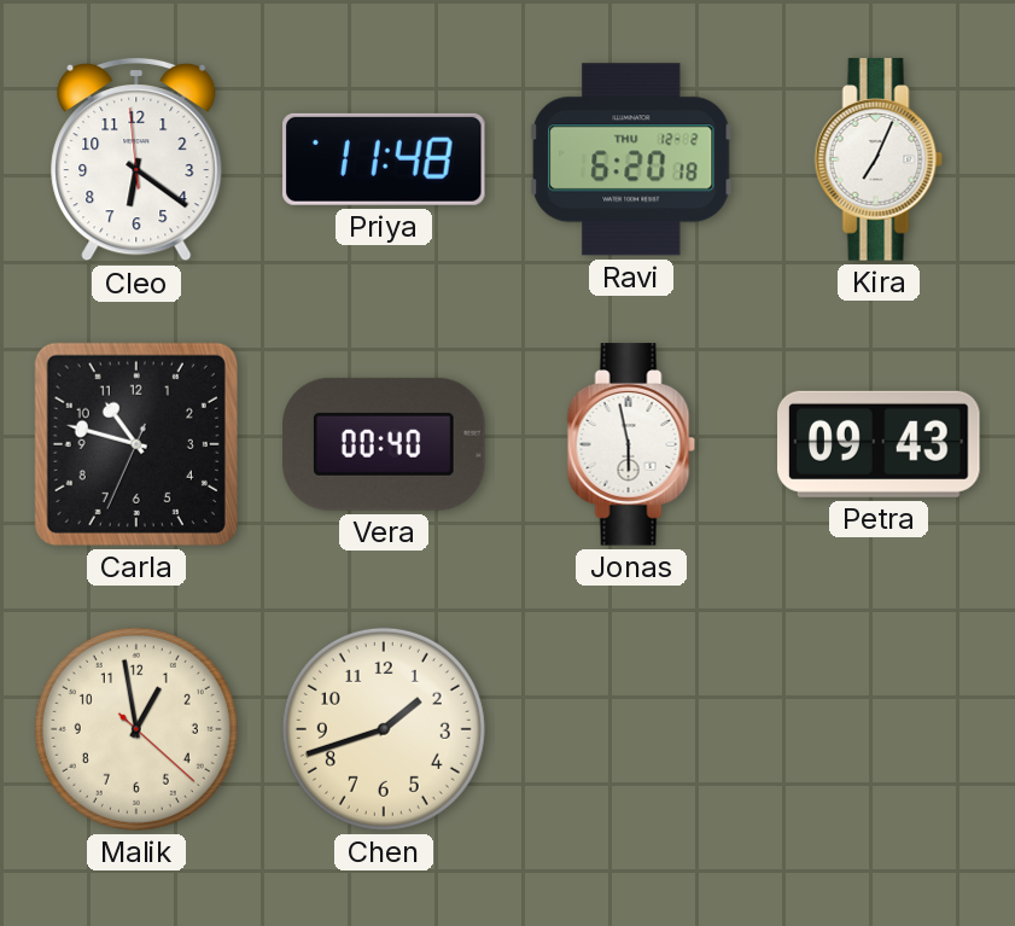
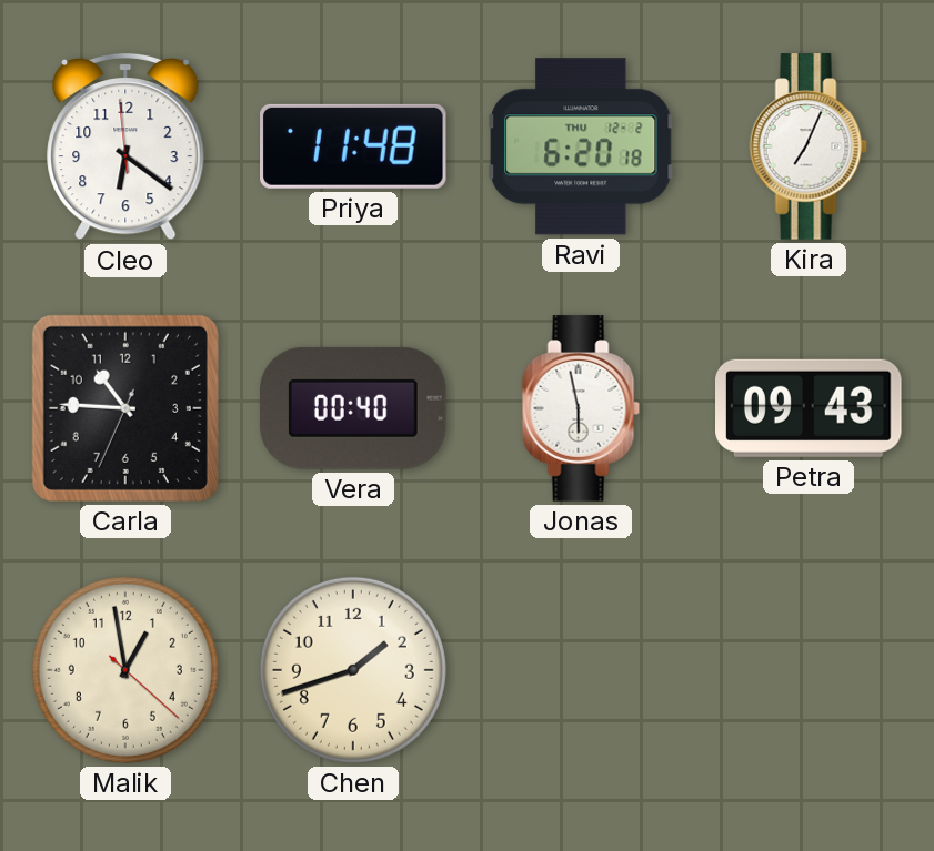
Carla: 10:47 -> 10:45
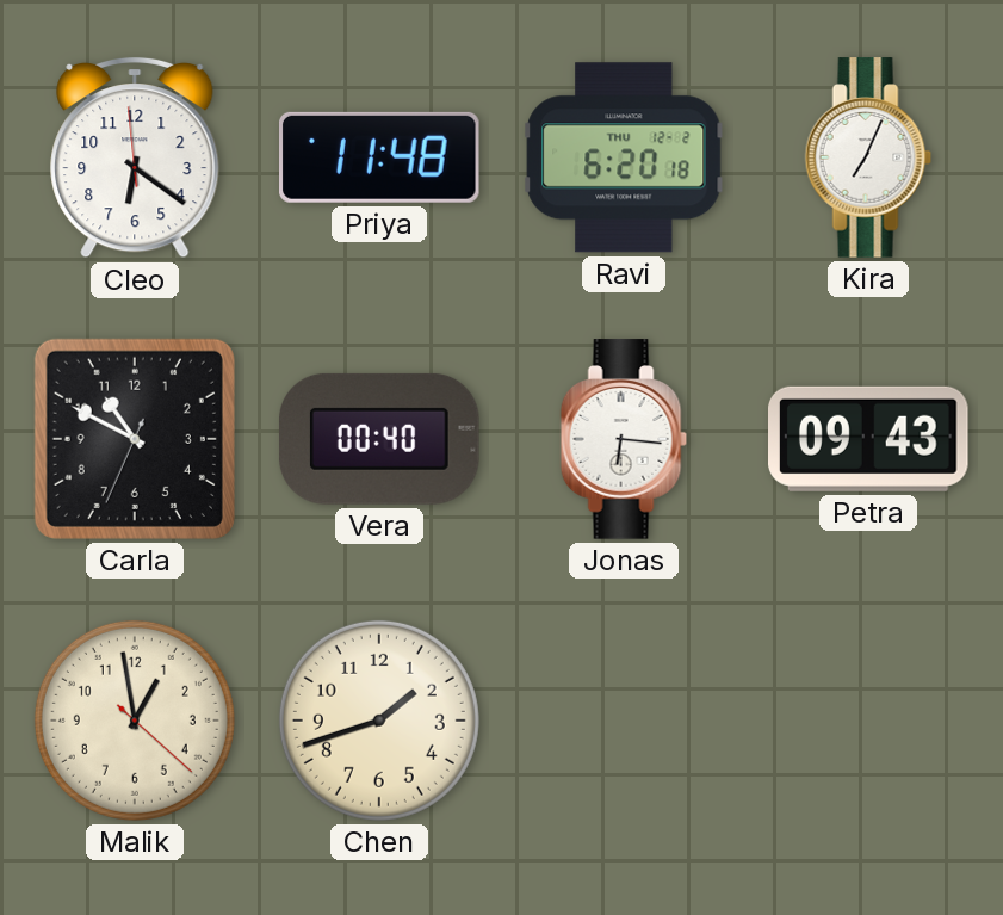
Carla: 10:45 -> 10:49
Jonas: 5:58 -> 6:16
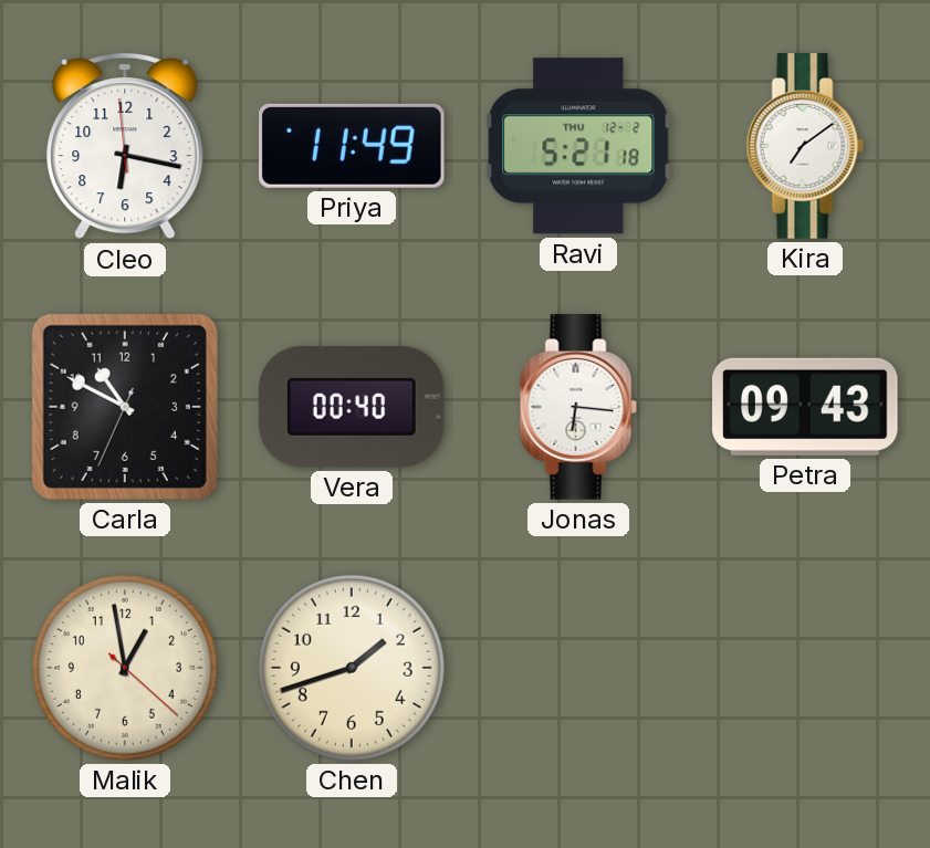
Cleo: 6:20 -> 6:16
Priya: 11:48 -> 11:49
Ravi: 6:20 -> 5:21
Kira: 7:04 -> 7:09
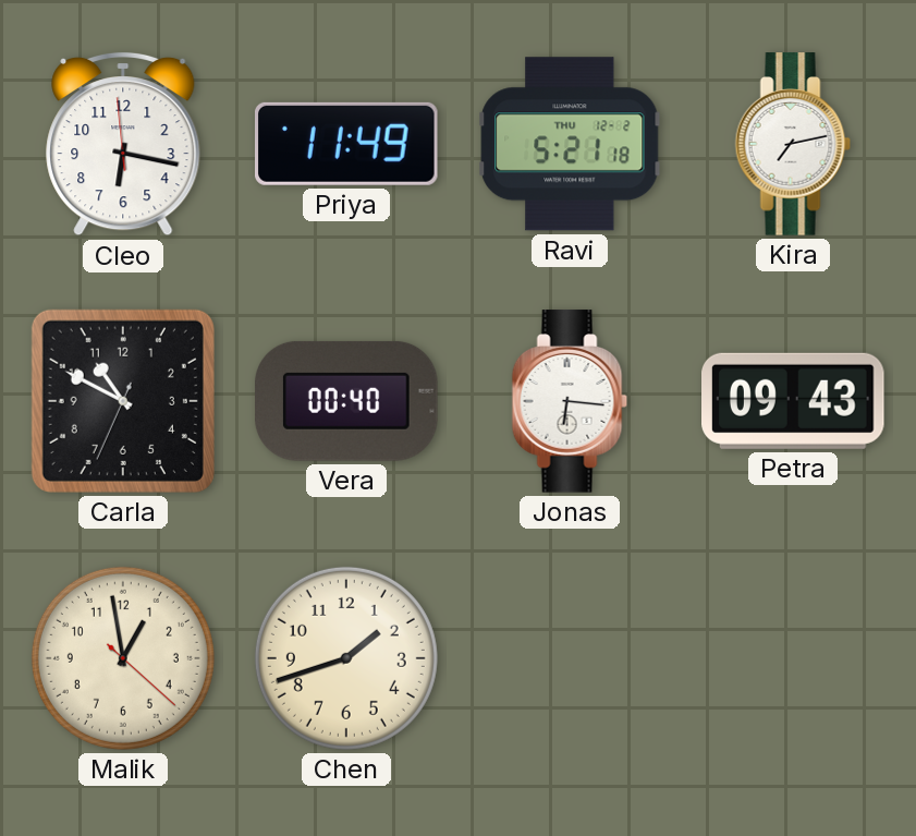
Kira: 7:09 -> 7:13
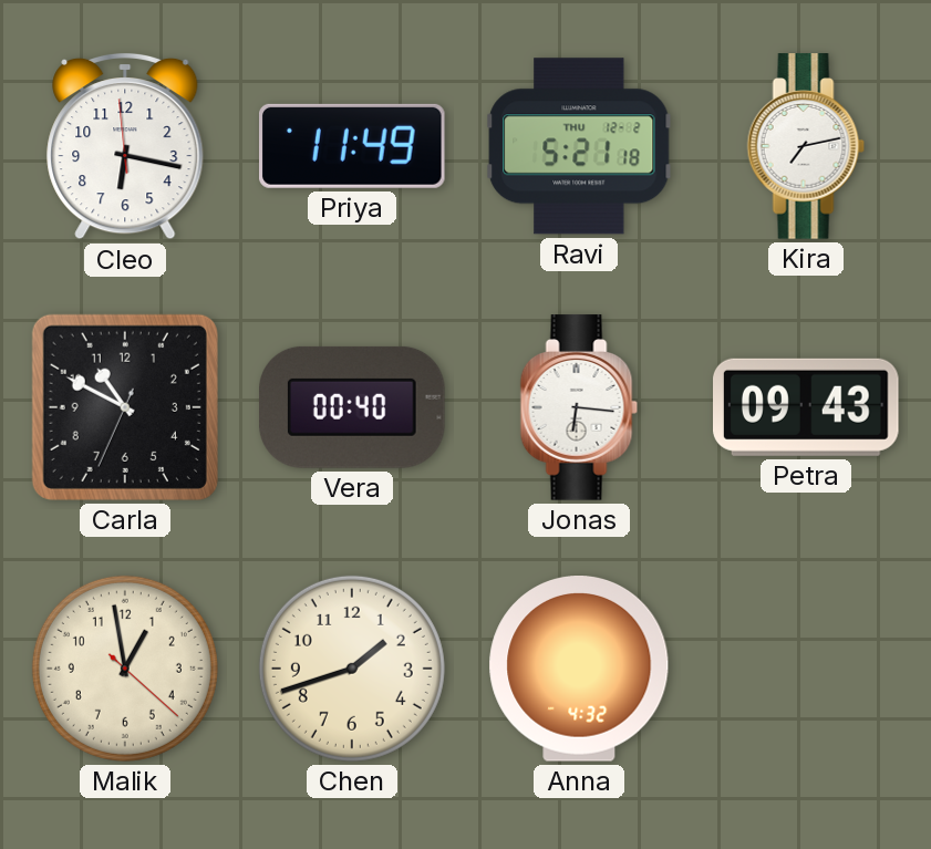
Anna: none -> 4:32
